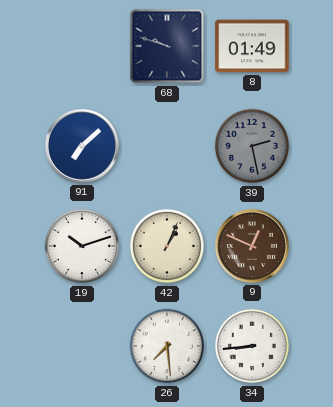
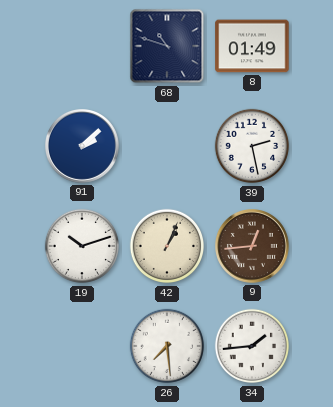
68: 9:48 -> 10:48
91: 7:08 -> 2:08
39 dial: grey -> white
9: 12:49 -> 12:44
34: 8:44 -> 1:44
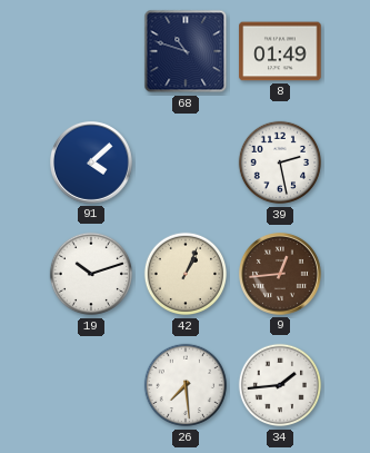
91: 2:08 -> 4:08
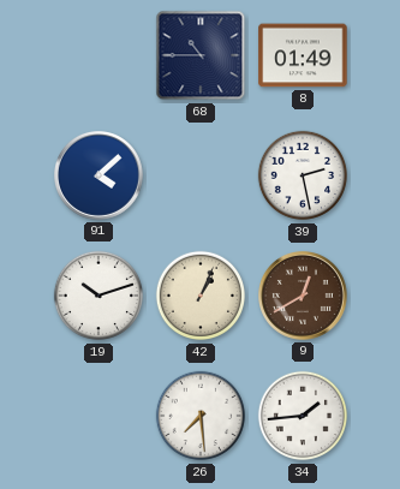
68: 10:48 -> 10:45
9: 12:44 -> 12:40
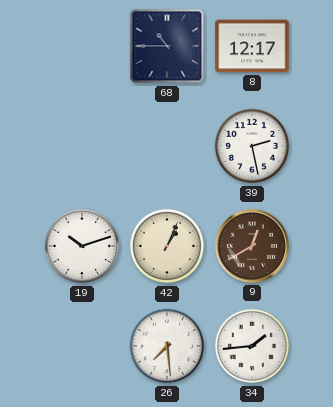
8: 01:49 -> 12:17
91: 4:08 -> none
